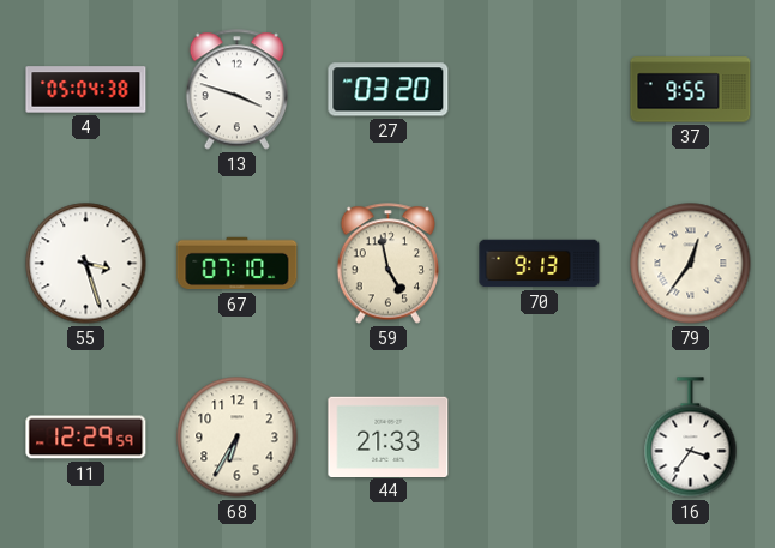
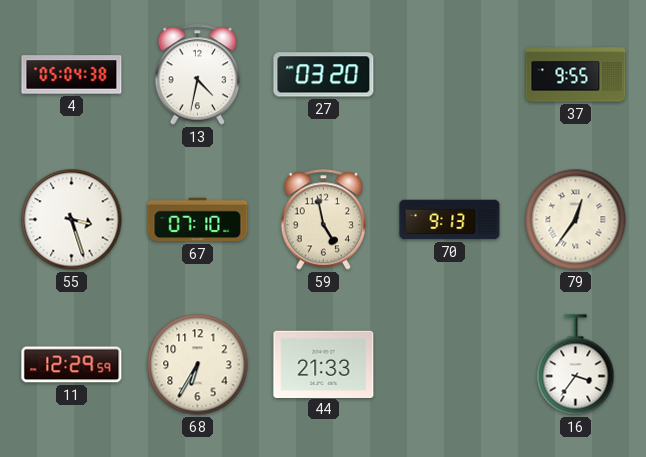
13: 3:48 -> 4:32
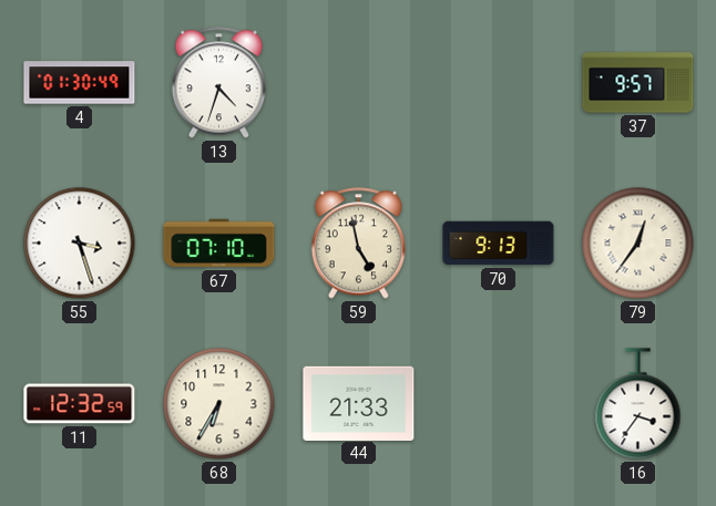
4: 05:04 -> 01:30
13: 4:32 -> 4:33
27: 03:20 -> none
37: 9:55 -> 9:57
11: 12:29 -> 12:32
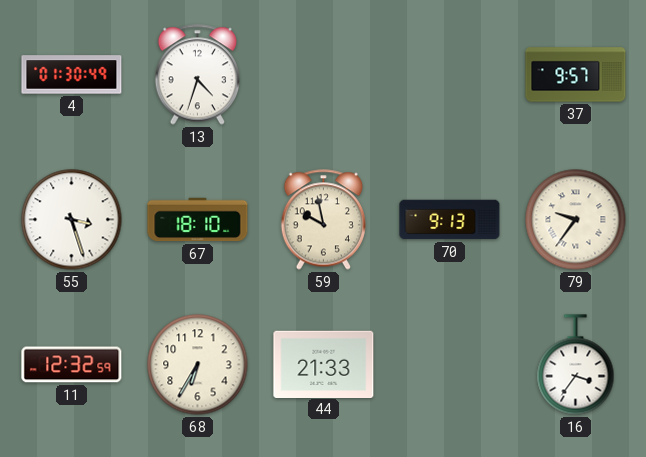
67: 07:10 -> 18:10
59: 4:58 -> 9:58
79: 12:36 -> 9:36
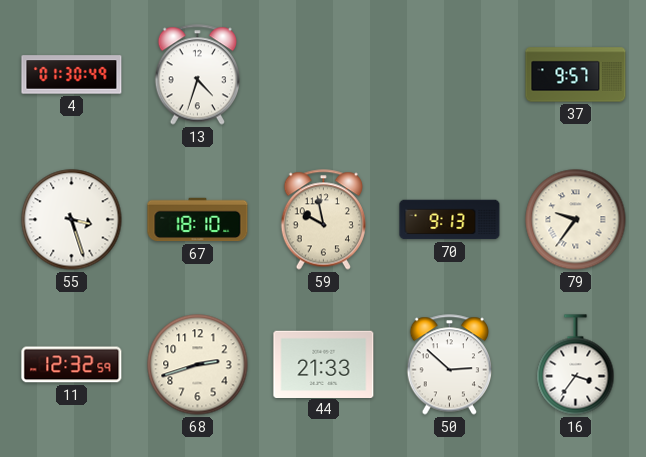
68: 6:35 -> 2:42
50: none -> 2:52
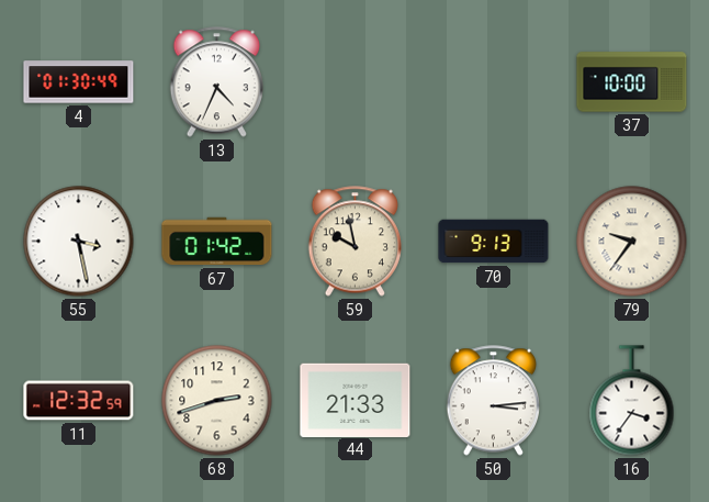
13: 4:33 -> 4:34
37: 9:57 -> 10:00
55: 3:27 -> 3:28
67: 18:10 -> 01:42
50: 2:52 -> 3:14
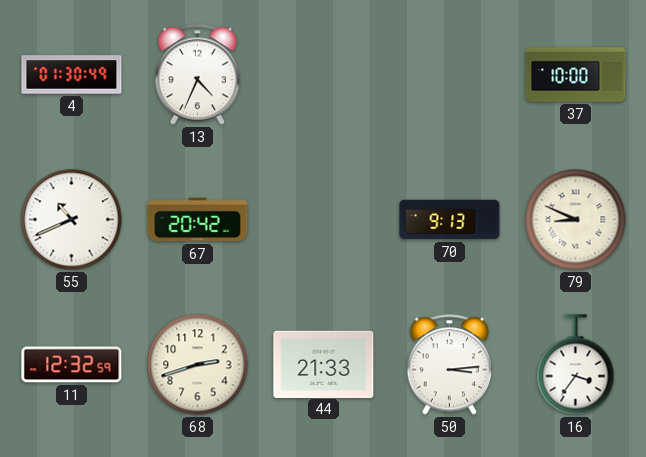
55: 3:28 -> 10:41
67: 01:42 -> 20:42
59: 9:58 -> none
79: 9:36 -> 8:49
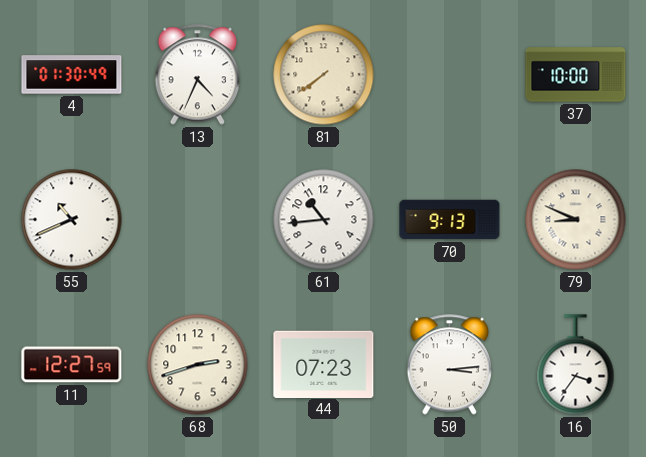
81: none -> 7:39
67: 20:42 -> none
61: none -> 10:44
11: 12:32 -> 12:27
44: 21:33 -> 07:23
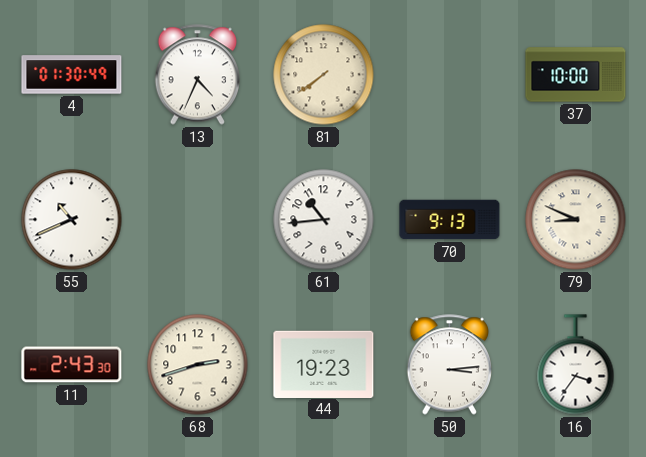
11: 12:27 -> 2:43
44: 07:23 -> 19:23
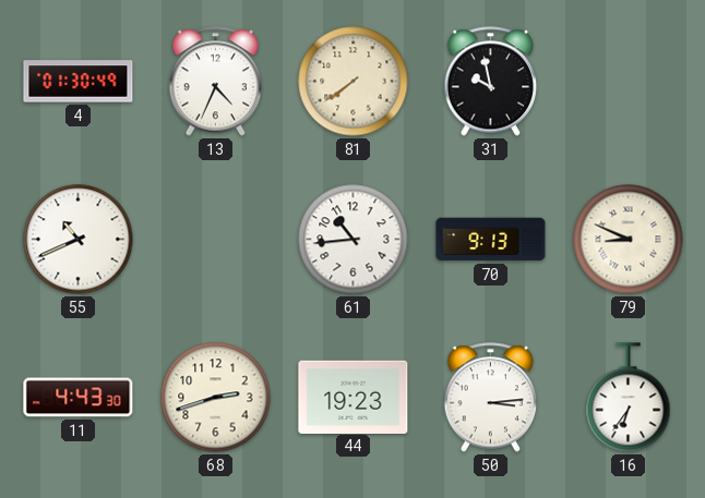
31: none -> 9:58
37: 10:00 -> none
11: 2:43 -> 4:43
16: 3:36 -> 6:36
